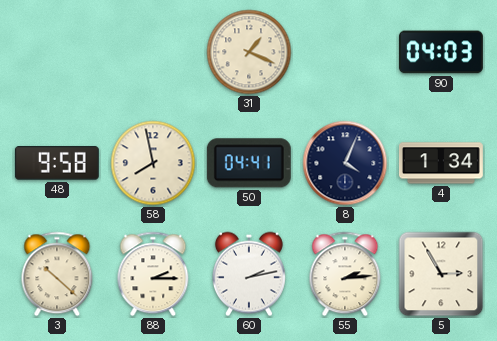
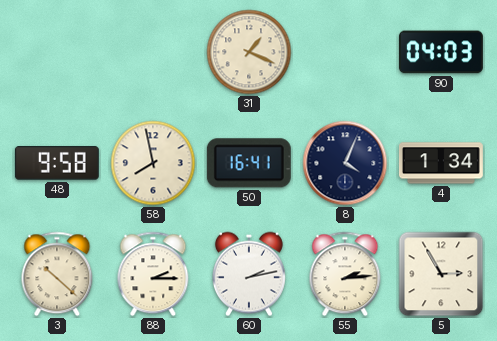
50: 04:41 -> 16:41
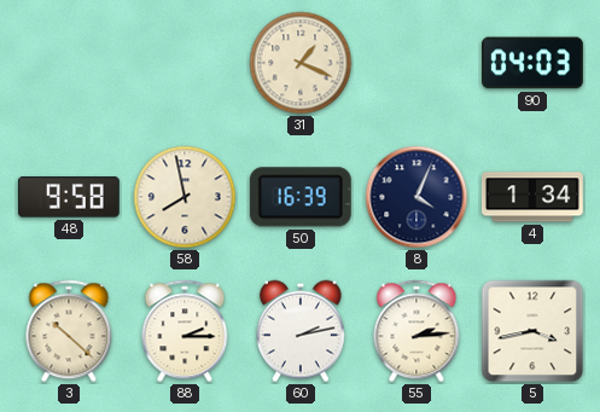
50: 16:41 -> 16:39
5: 2:55 -> 3:43
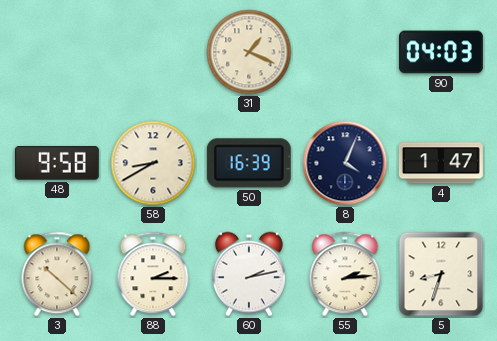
58: 7:58 -> 8:40
4: 1:34 -> 1:47
5: 3:43 -> 8:33
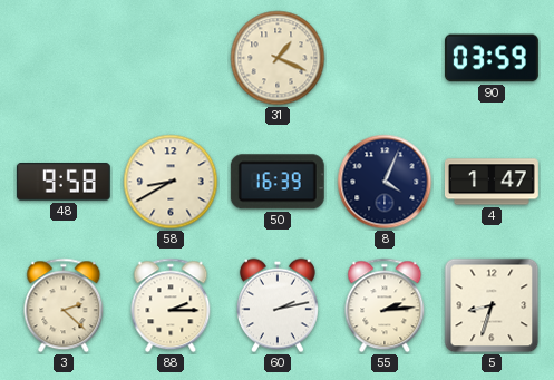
90: 04:03 -> 03:59
3: 10:22 -> 2:22
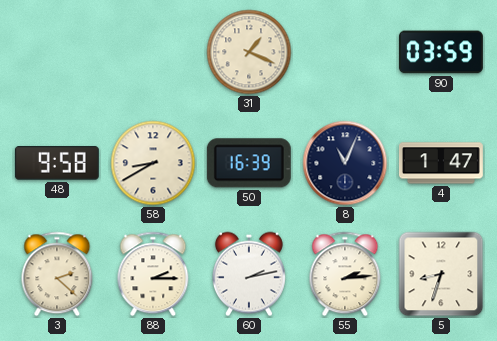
8: 4:04 -> 11:04
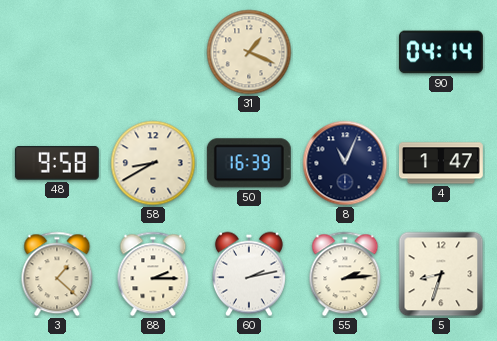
90: 03:59 -> 04:14
3: 2:22 -> 1:22
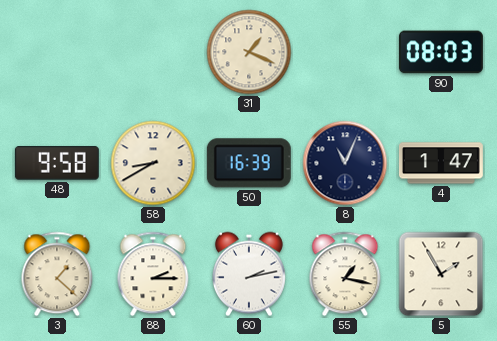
90: 04:14 -> 08:03
55: 2:14 -> 1:17
5: 8:33 -> 1:55
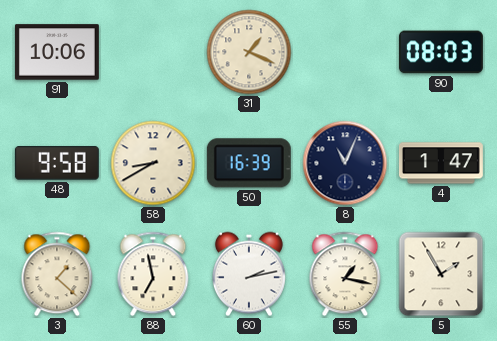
91: none -> 10:06
88: 2:15 -> 6:58
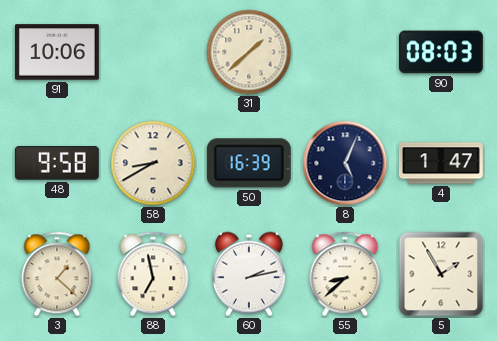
31: 1:19 -> 1:38
8: 11:04 -> 5:04
55: 1:17 -> 8:38
